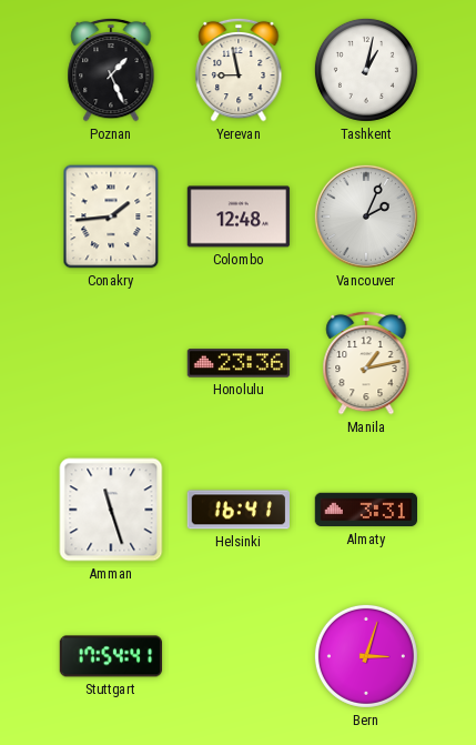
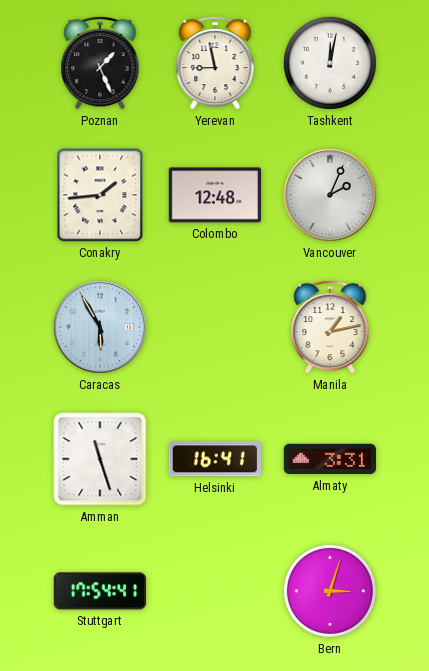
Tashkent: 1:02 -> 12:02
Caracas: none -> 5:55
Honolulu: 23:36 -> none
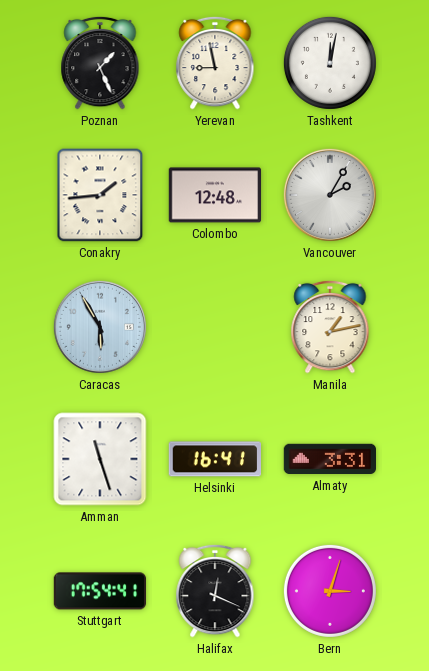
Vancouver: 2:04 -> 2:05
Halifax: none -> 12:19
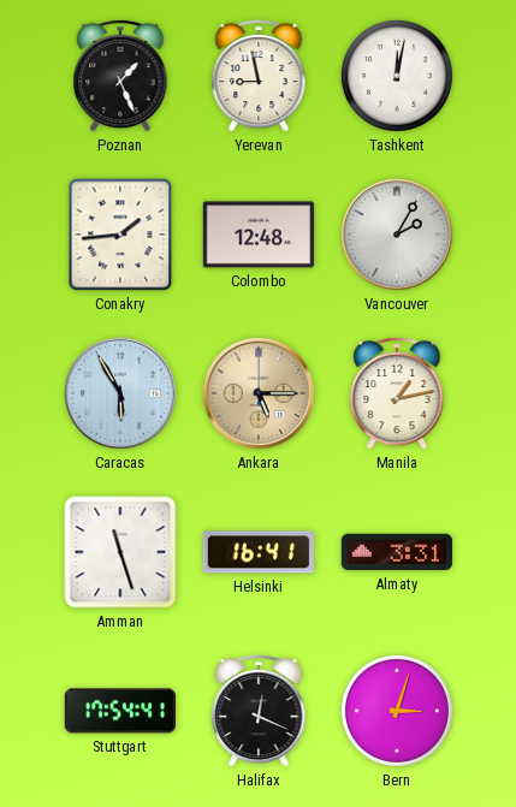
Ankara: none -> 5:15
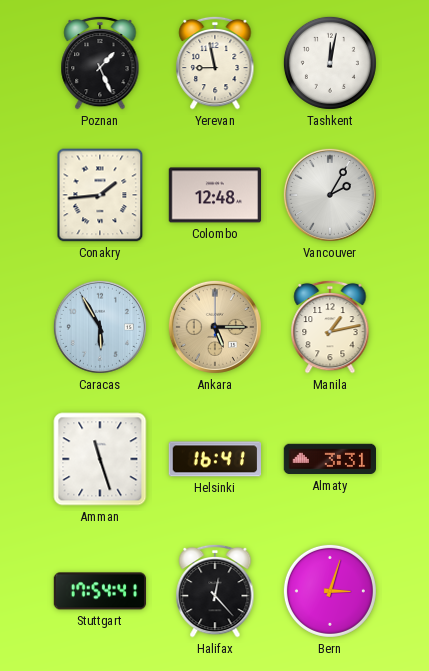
Halifax: 12:19 -> 12:23
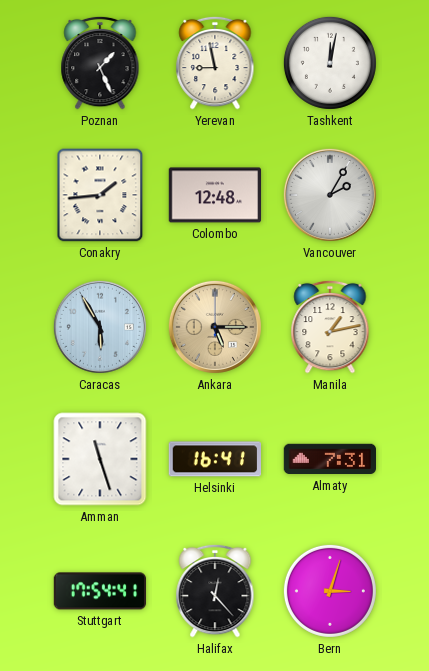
Almaty: 3:31 -> 7:31
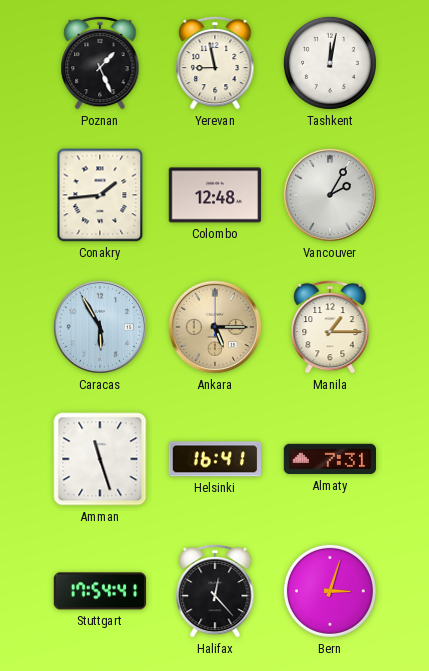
Manila: 1:13 -> 1:15
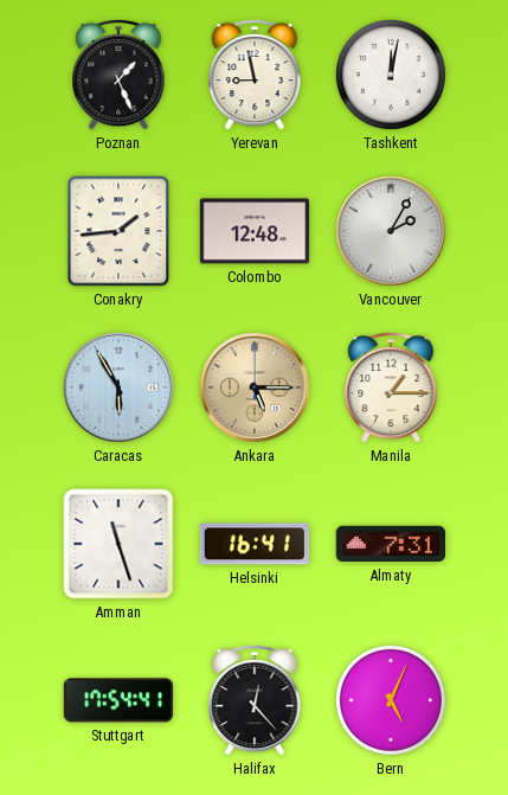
Bern: 3:03 -> 5:04
